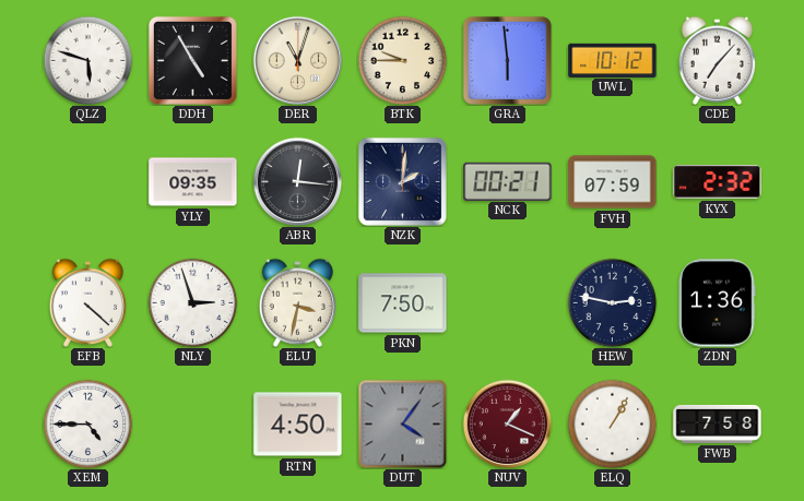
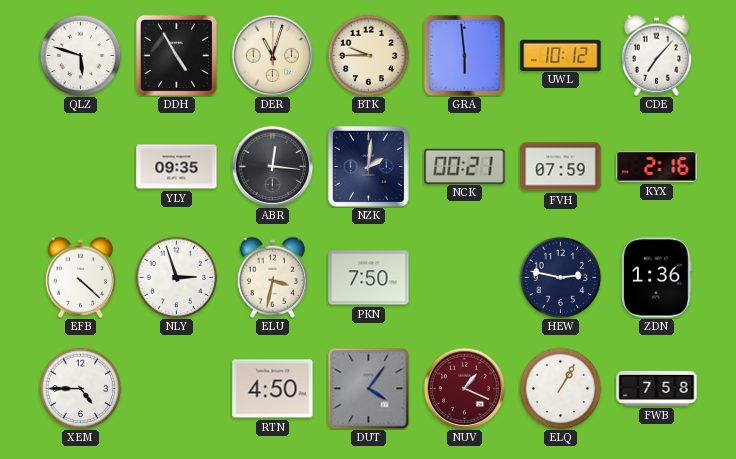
KYX: 2:32 -> 2:16
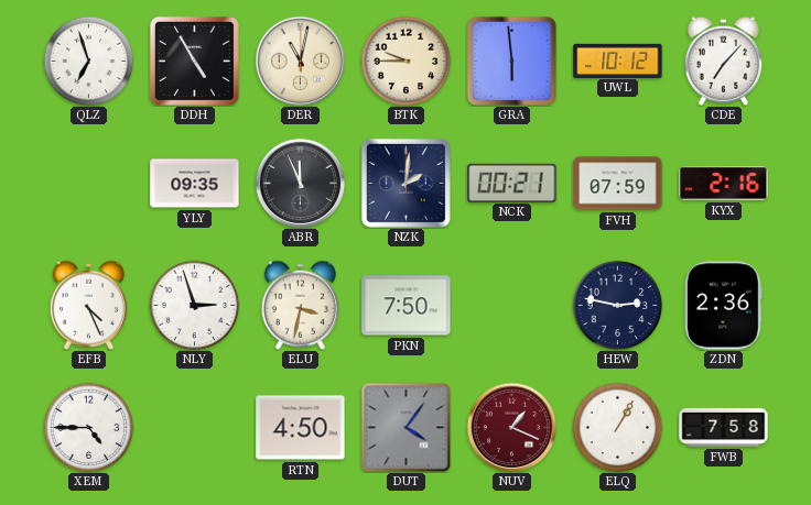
QLZ: 5:48 -> 6:57
DER: 11:03 -> 11:02
ABR: 12:16 -> 11:56
EFB: 4:22 -> 4:26
ZDN: 1:36 -> 2:36
